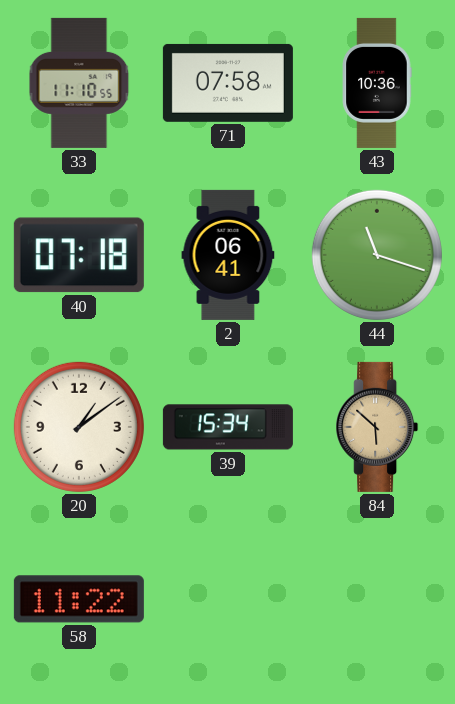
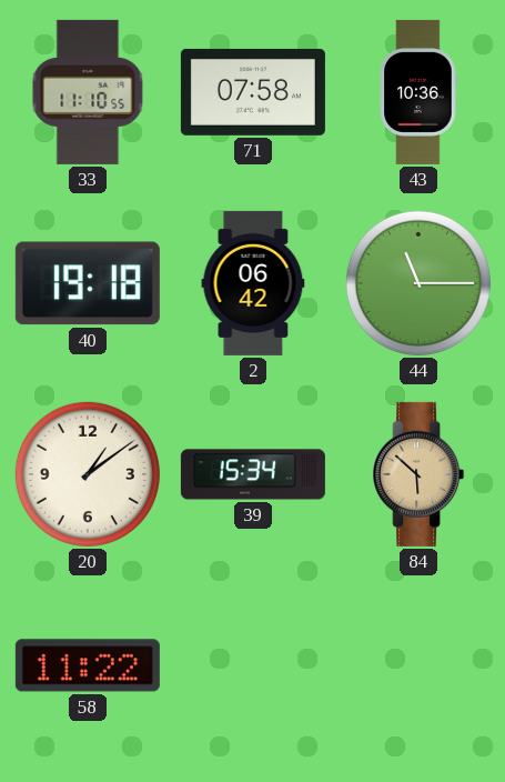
40: 07:18 -> 19:18
2: 06:41 -> 06:42
44: 11:18 -> 11:15
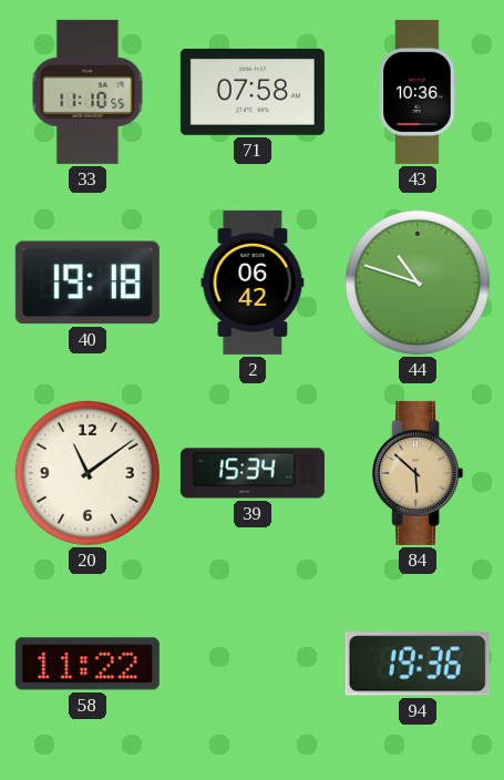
44: 11:15 -> 10:48
20: 1:09 -> 11:09
94: none -> 19:36
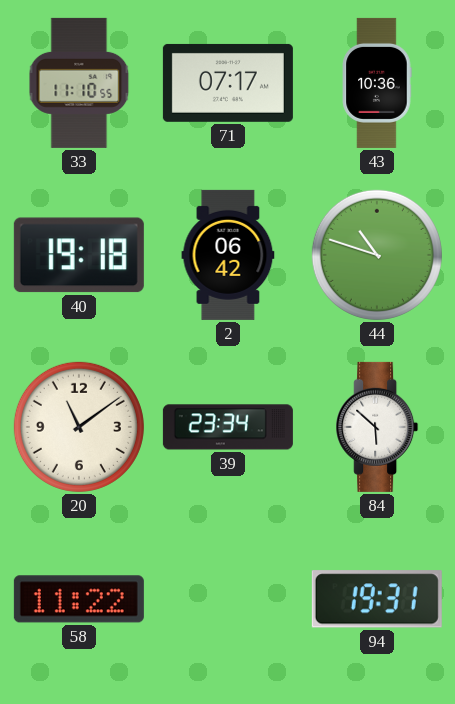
71: 07:58 -> 07:17
39: 15:34 -> 23:34
84 dial: champagne -> white
94: 19:36 -> 19:31
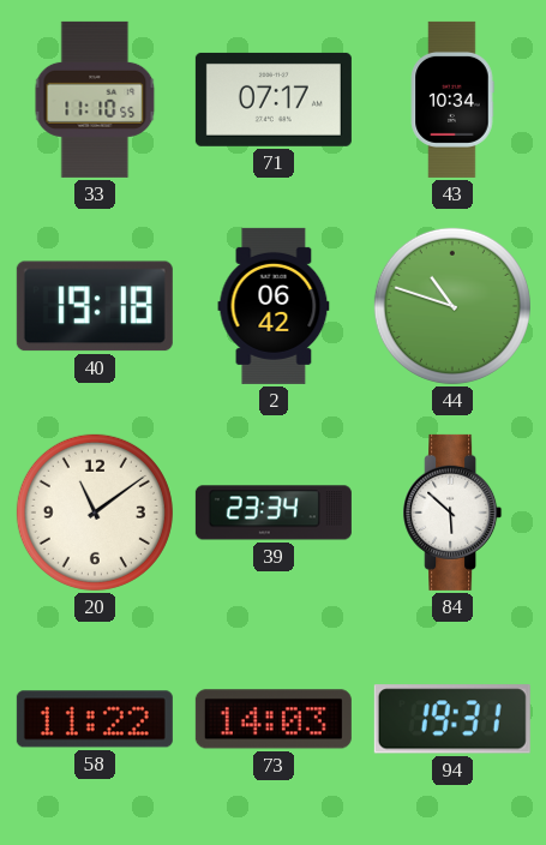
43: 10:36 -> 10:34
73: none -> 14:03
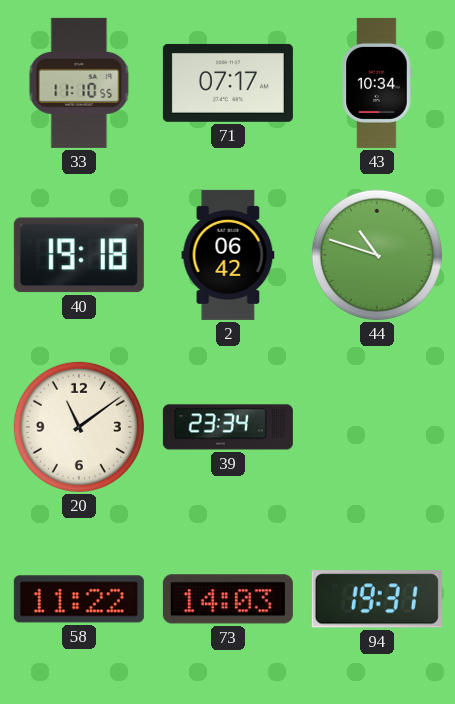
84: 5:52 -> none
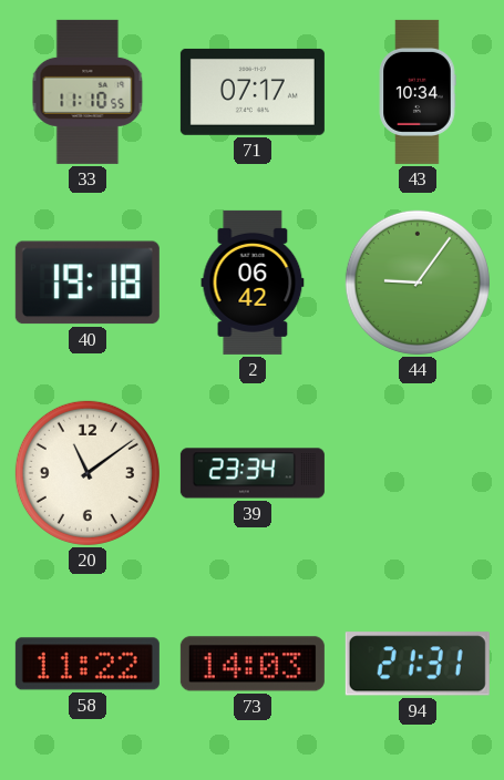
44: 10:48 -> 9:06
94: 19:31 -> 21:31
